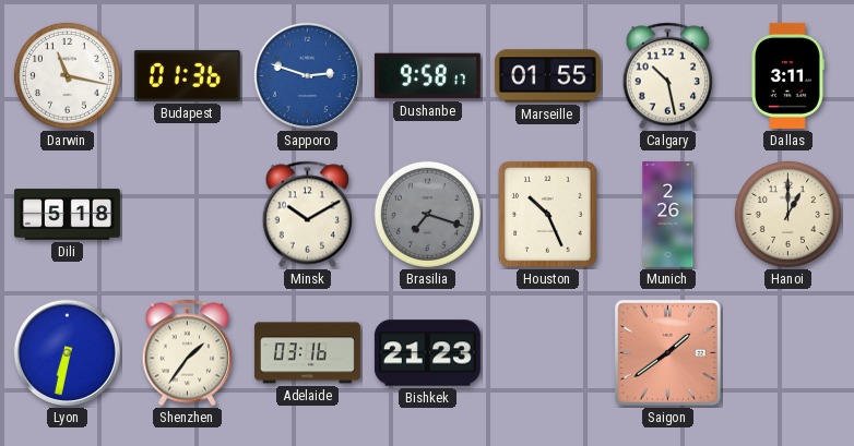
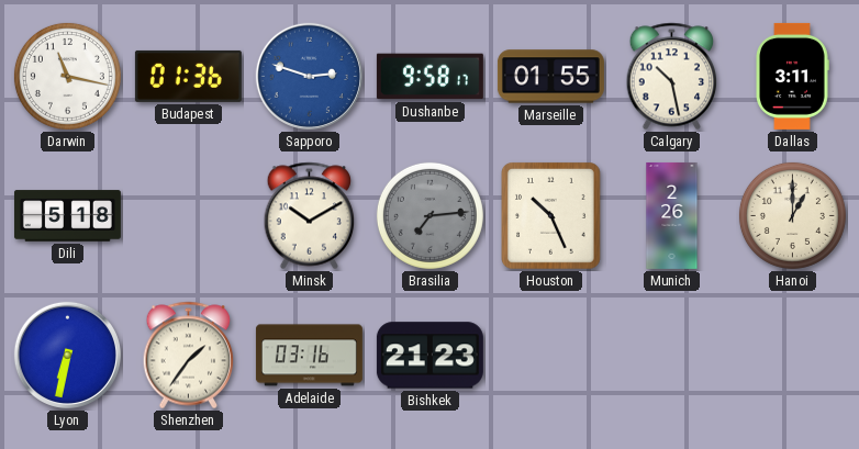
Brasilia: 7:18 -> 7:14
Saigon: 1:39 -> none
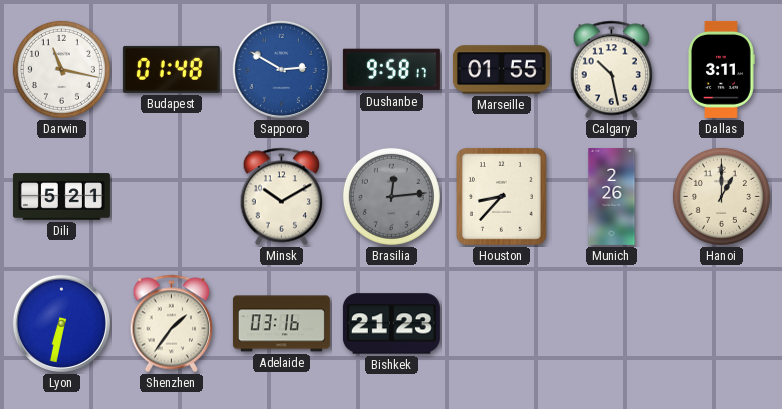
Budapest: 01:36 -> 01:48
Sapporo: 2:48 -> 2:50
Dili: 5:18 -> 5:21
Brasilia: 7:14 -> 12:14
Houston: 10:26 -> 8:37
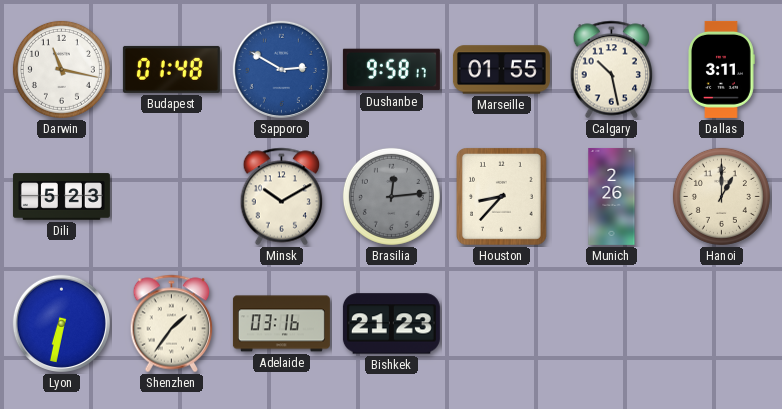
Dili: 5:21 -> 5:23
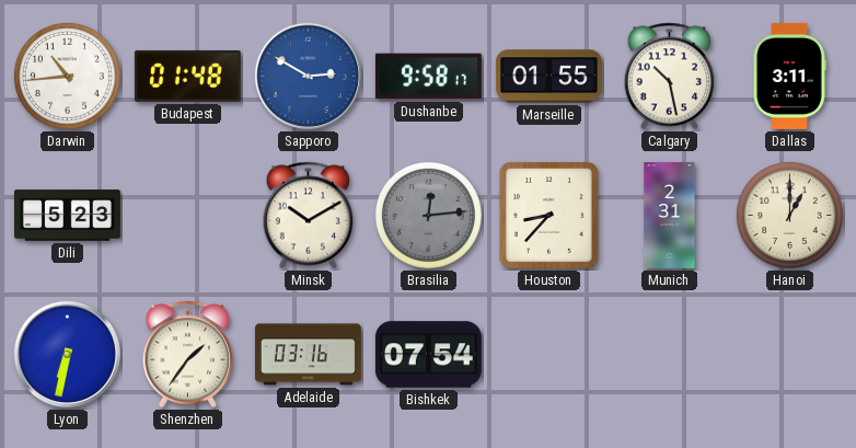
Darwin: 11:17 -> 10:44
Munich: 2:26 -> 2:31
Bishkek: 21:23 -> 07:54
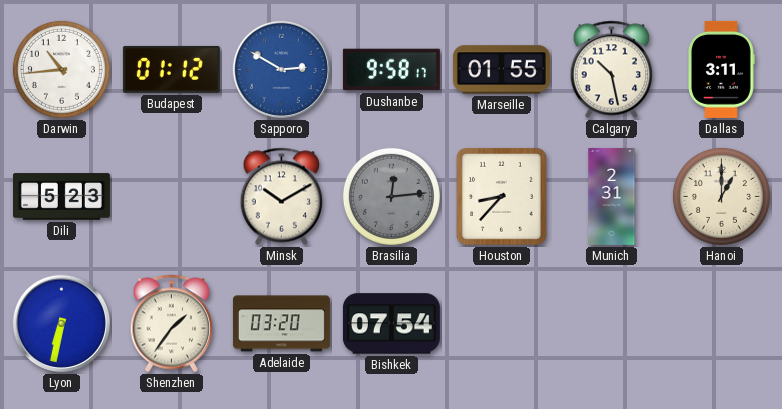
Budapest: 01:48 -> 01:12
Adelaide: 03:16 -> 03:20
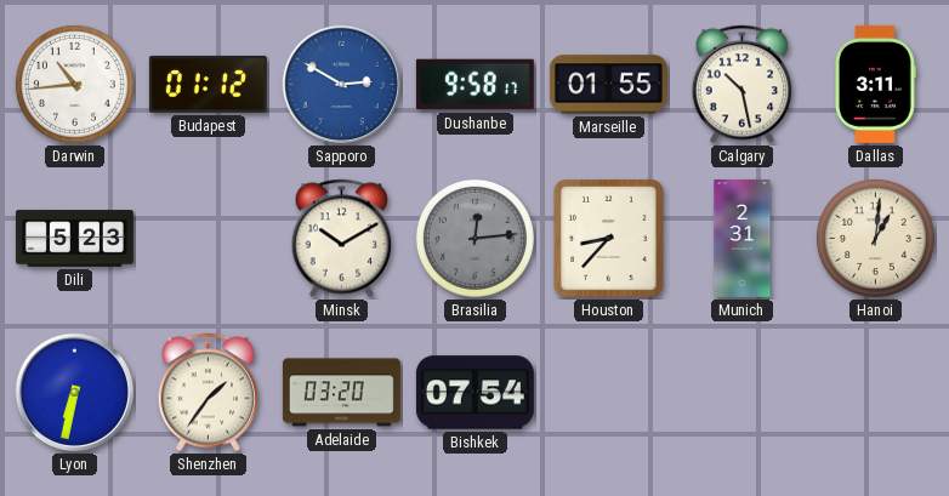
Hanoi: 1:00 -> 1:01
